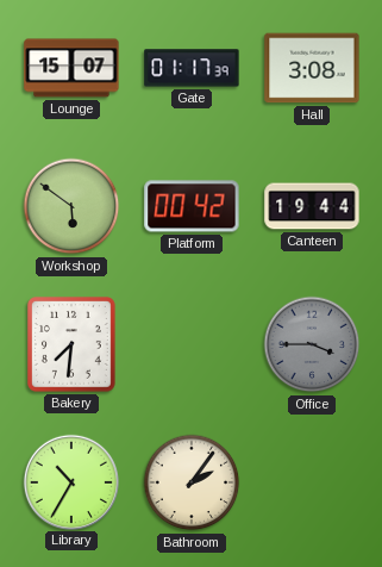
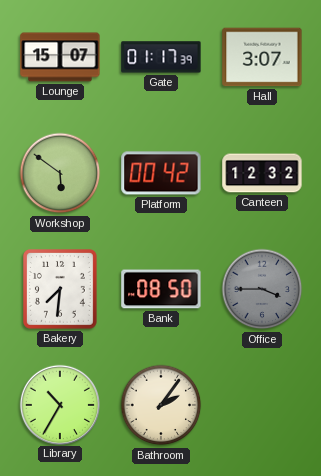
Hall: 3:08 -> 3:07
Canteen: 19:44 -> 12:32
Bank: none -> 08:50
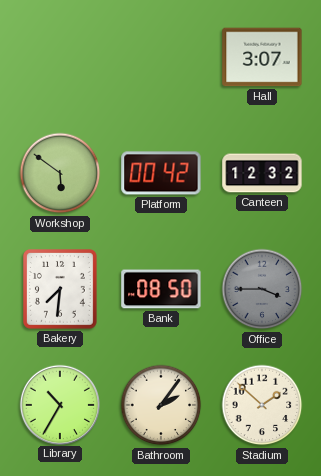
Lounge: 15:07 -> none
Gate: 01:17 -> none
Stadium: none -> 1:52
